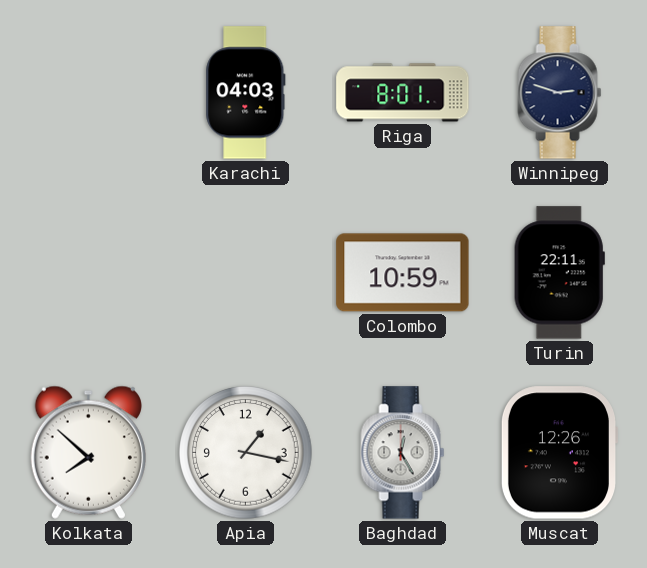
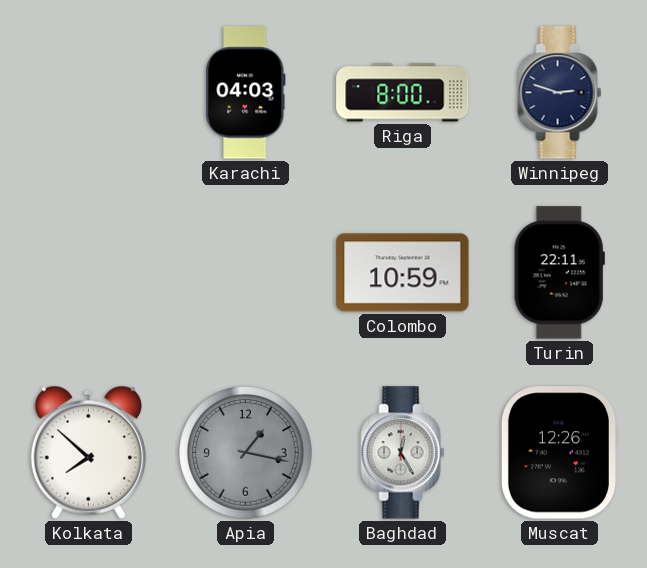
Riga: 8:01 -> 8:00
Apia dial: white -> grey
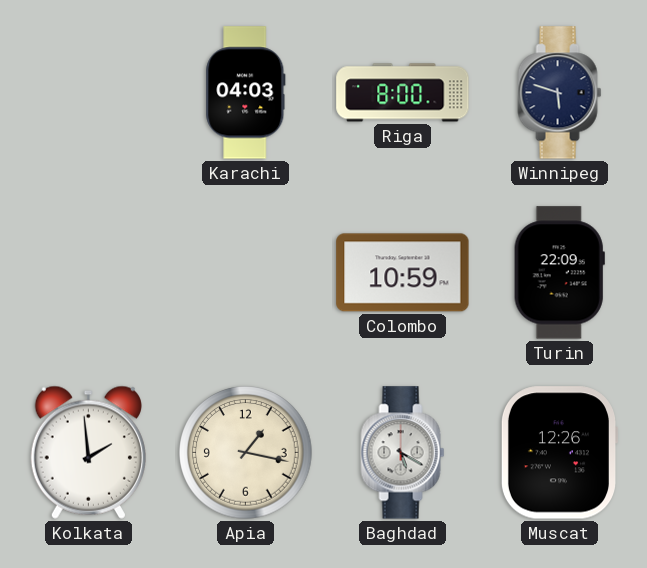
Winnipeg: 2:48 -> 5:48
Turin: 22:11 -> 22:09
Kolkata: 7:52 -> 1:59
Apia dial: grey -> cream
Baghdad: 12:25 -> 5:20
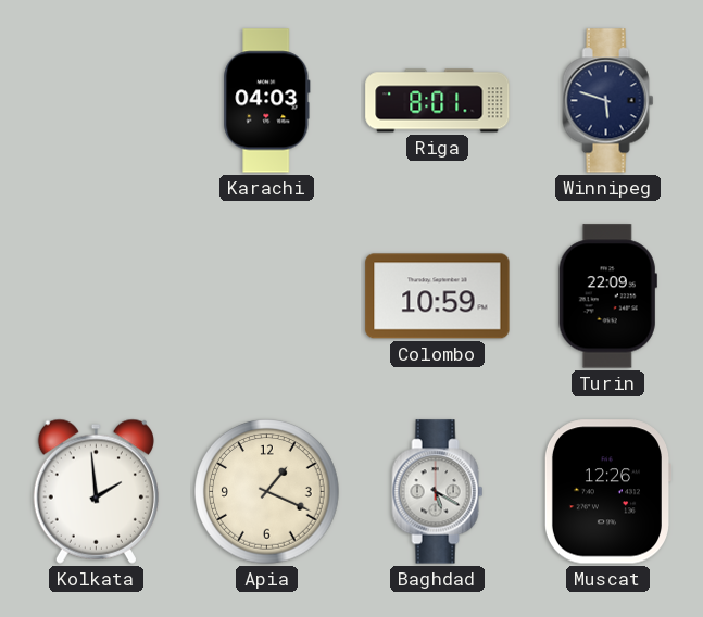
Riga: 8:00 -> 8:01
Apia: 1:17 -> 1:19
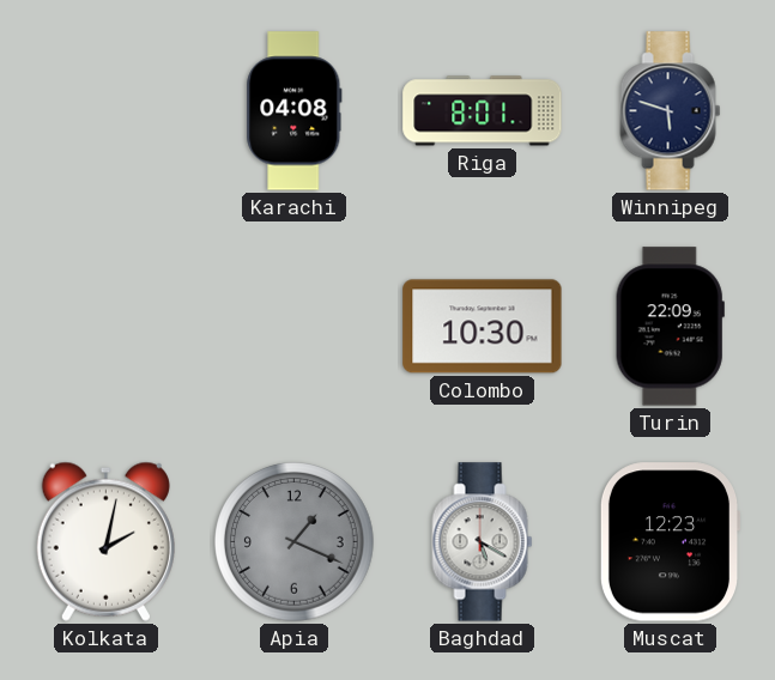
Karachi: 04:03 -> 04:08
Colombo: 10:59 -> 10:30
Kolkata: 1:59 -> 2:02
Apia dial: cream -> grey
Muscat: 12:26 -> 12:23
